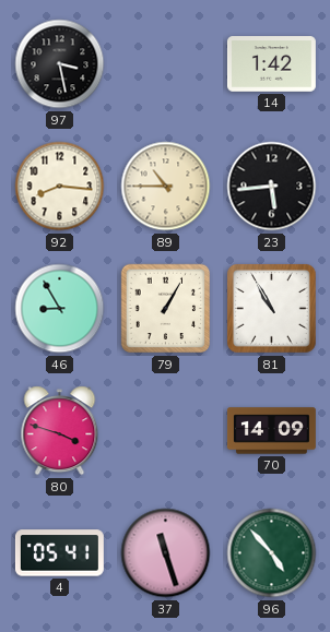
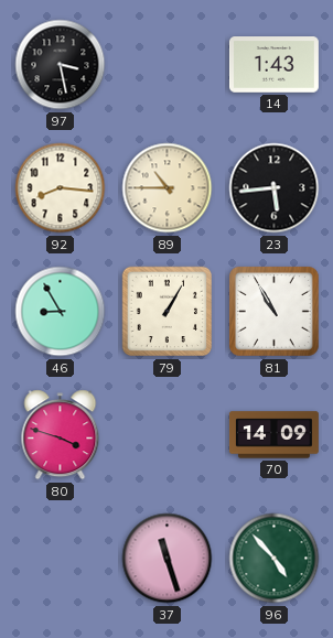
14: 1:42 -> 1:43
4: 05:41 -> none
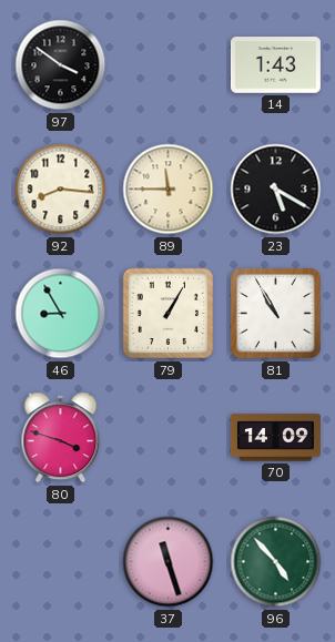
97: 3:28 -> 3:51
89: 10:45 -> 11:45
23: 5:44 -> 5:20
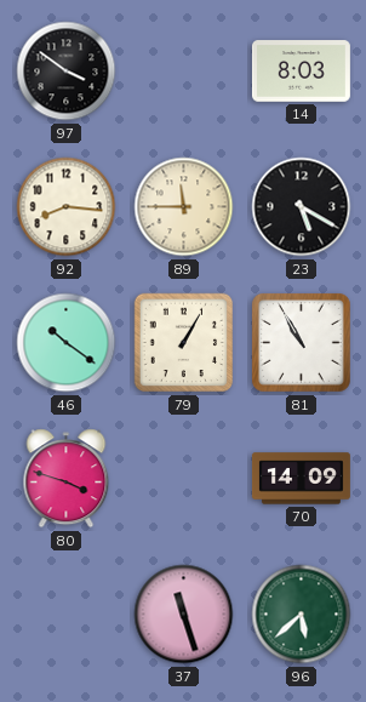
14: 1:43 -> 8:03
46: 8:55 -> 10:21
96: 4:53 -> 5:38
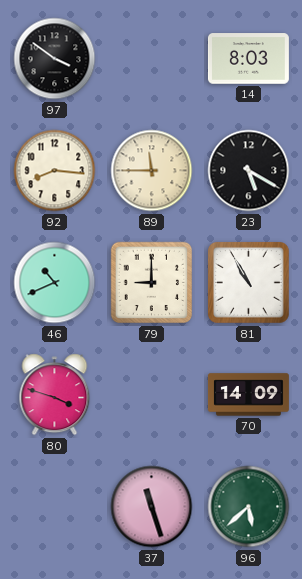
46: 10:21 -> 10:41
79: 1:05 -> 9:00
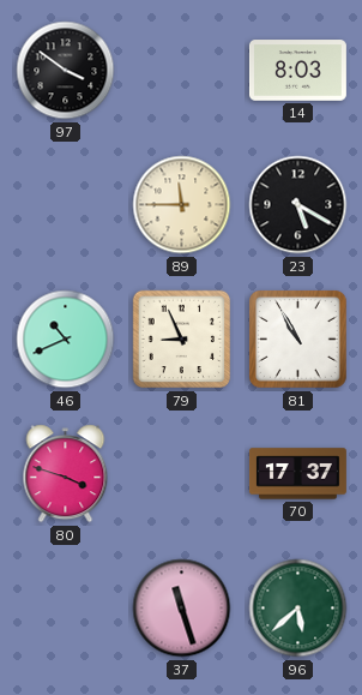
92: 8:16 -> none
79: 9:00 -> 8:56
70: 14:09 -> 17:37
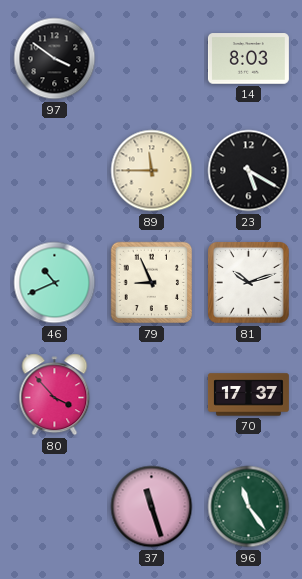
81: 10:55 -> 10:12
80: 3:48 -> 3:53
96: 5:38 -> 11:24
